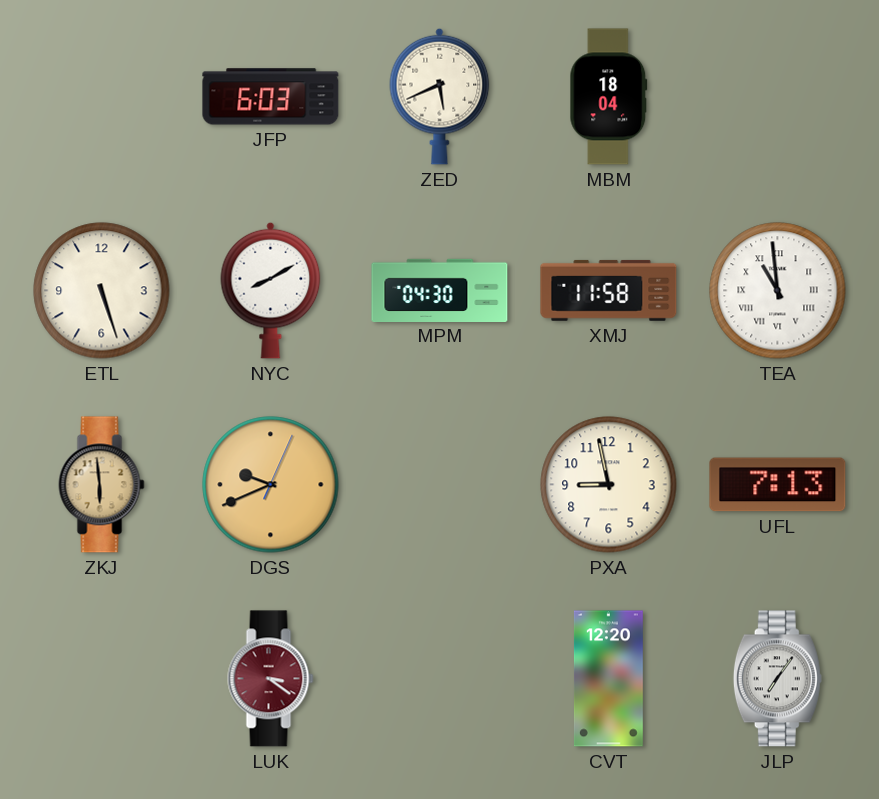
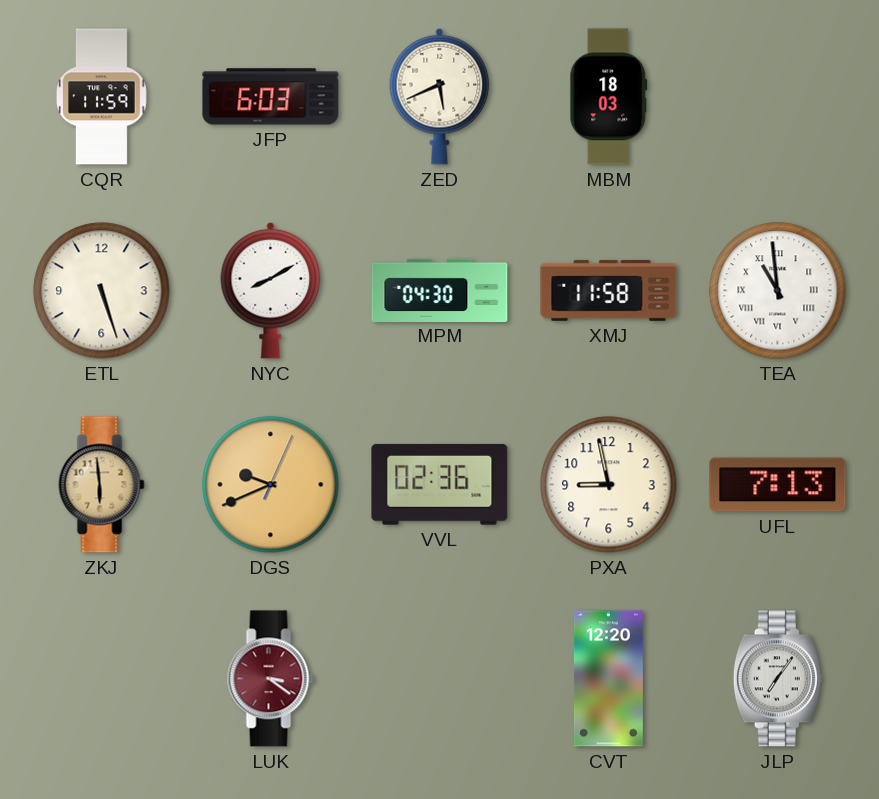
CQR: none -> 11:59
MBM: 18:04 -> 18:03
VVL: none -> 02:36
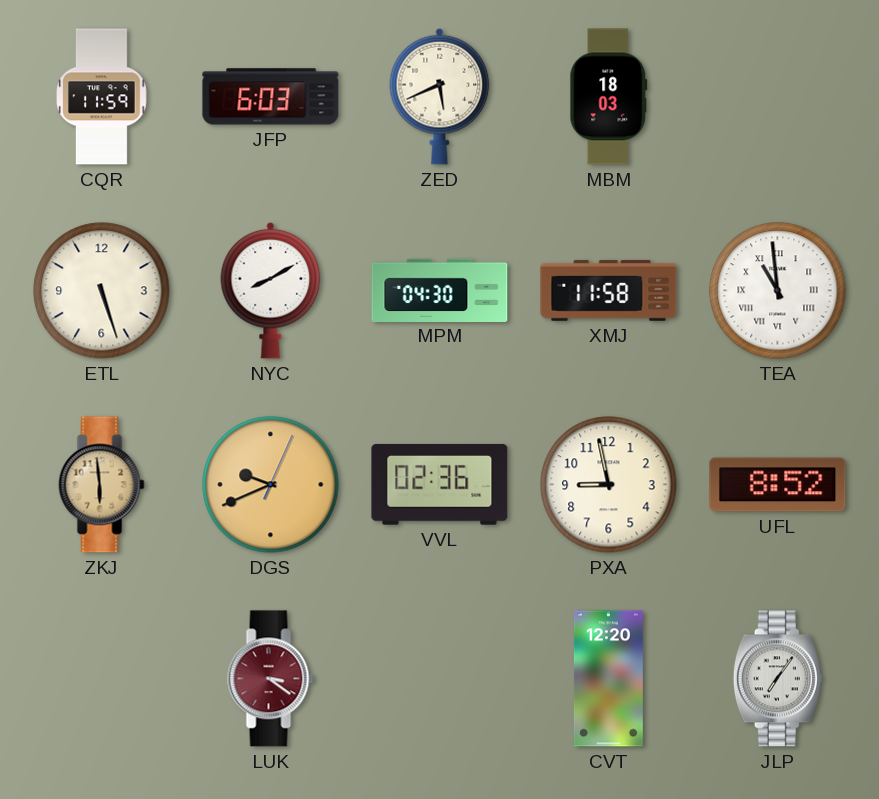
UFL: 7:13 -> 8:52
